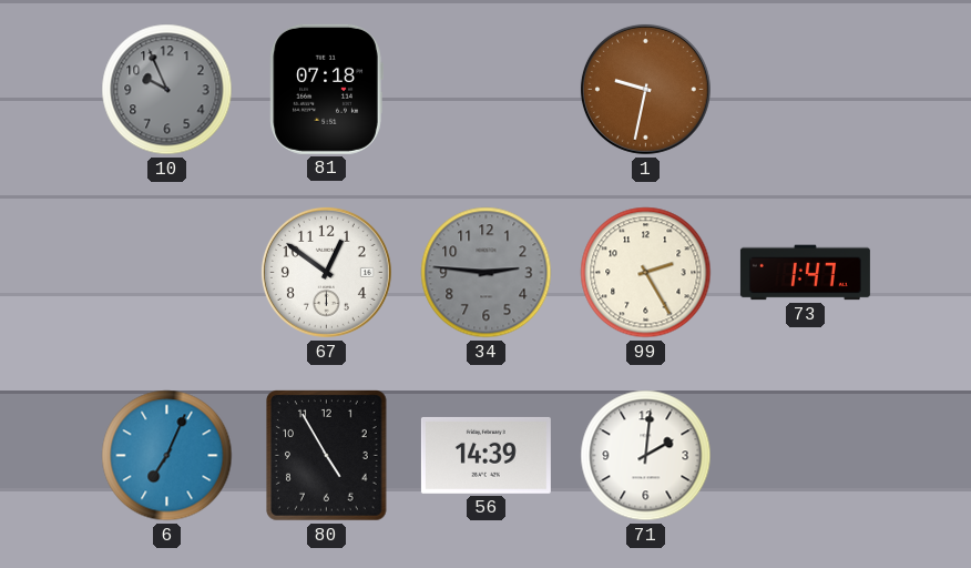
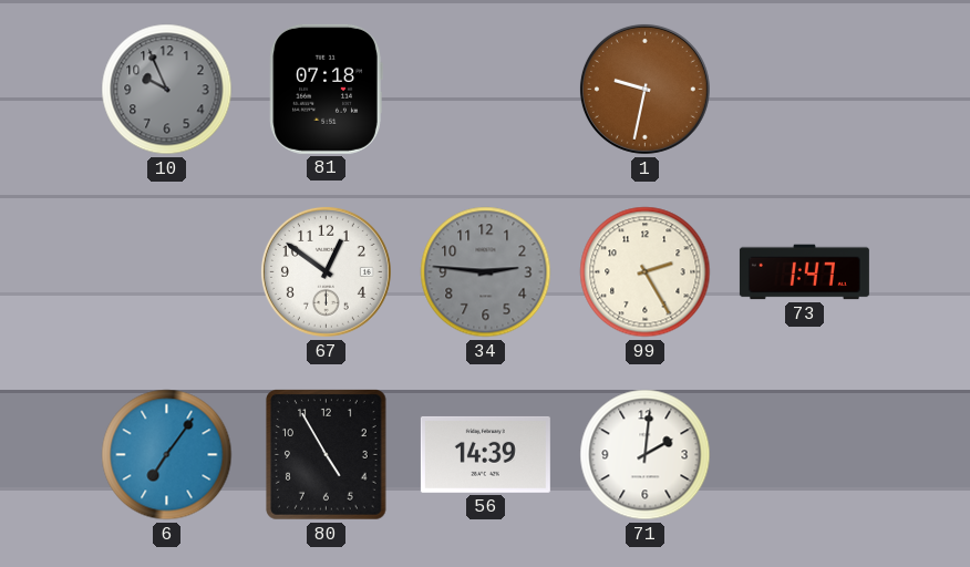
6: 7:04 -> 7:06
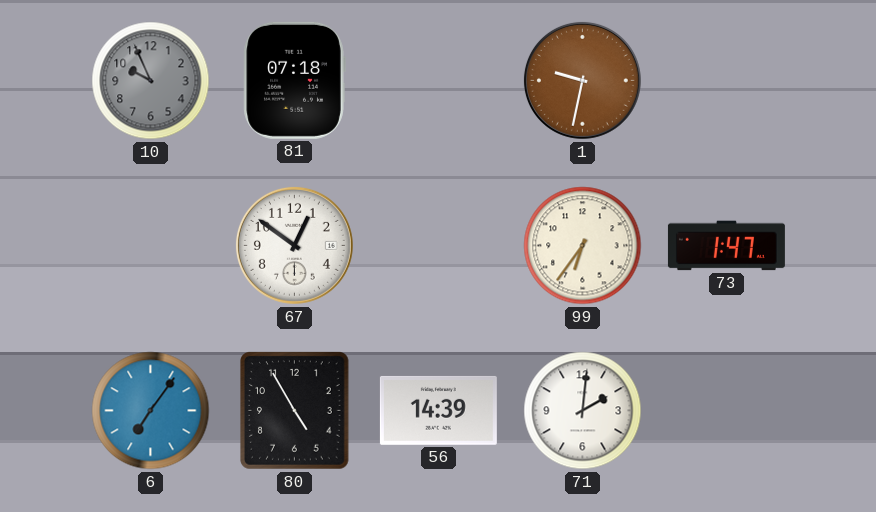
34: 2:46 -> none
99: 2:25 -> 6:36
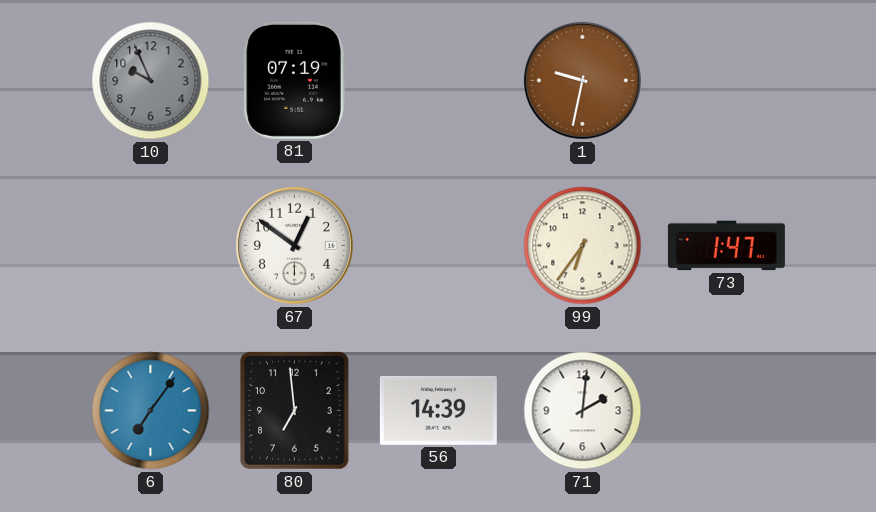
81: 07:18 -> 07:19
80: 4:55 -> 6:59
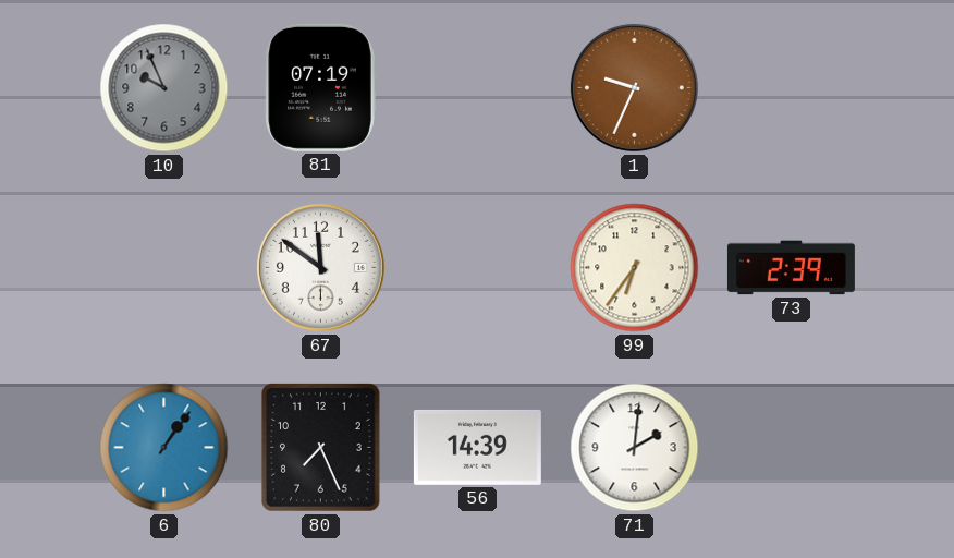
1: 9:32 -> 9:34
67: 12:51 -> 11:51
73: 1:47 -> 2:39
6: 7:06 -> 1:06
80: 6:59 -> 7:26
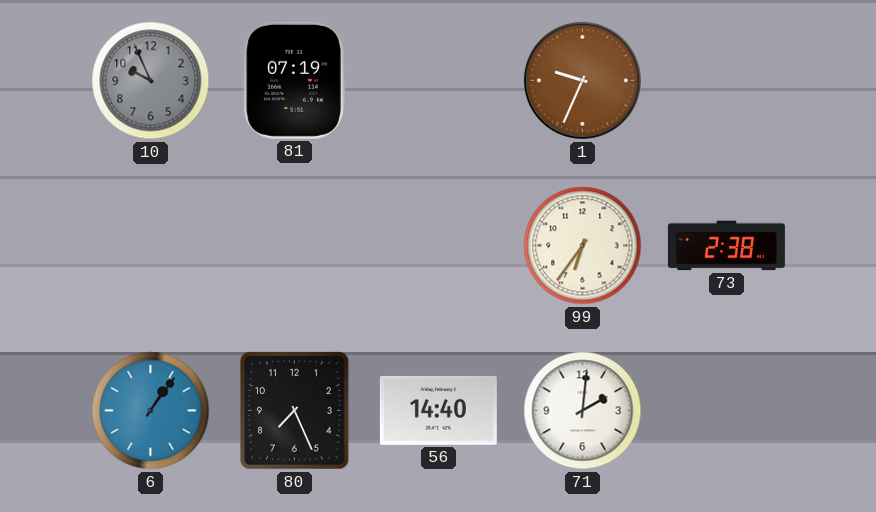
67: 11:51 -> none
73: 2:39 -> 2:38
56: 14:39 -> 14:40
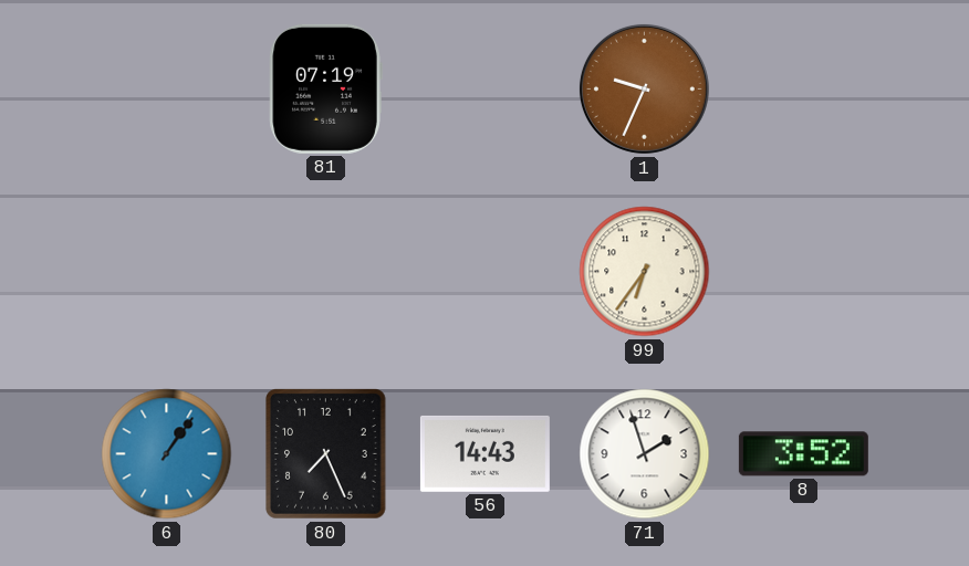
10: 9:56 -> none
73: 2:38 -> none
56: 14:40 -> 14:43
71: 2:01 -> 1:57
8: none -> 3:52
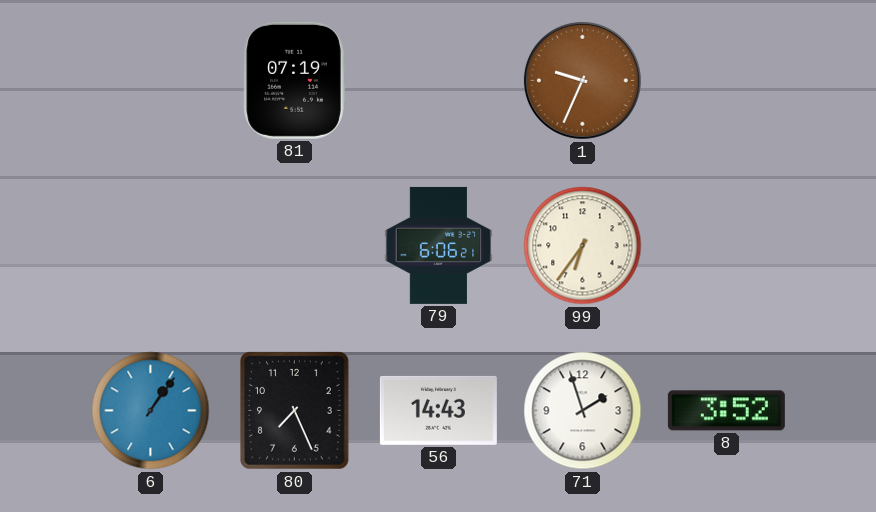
79: none -> 6:06
